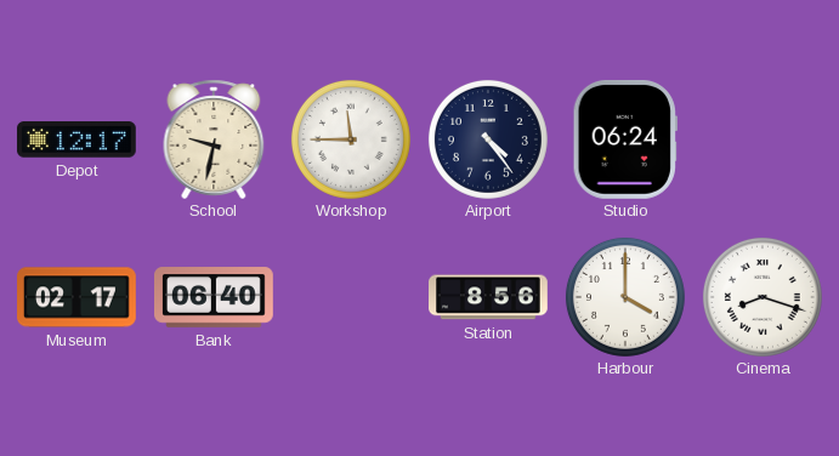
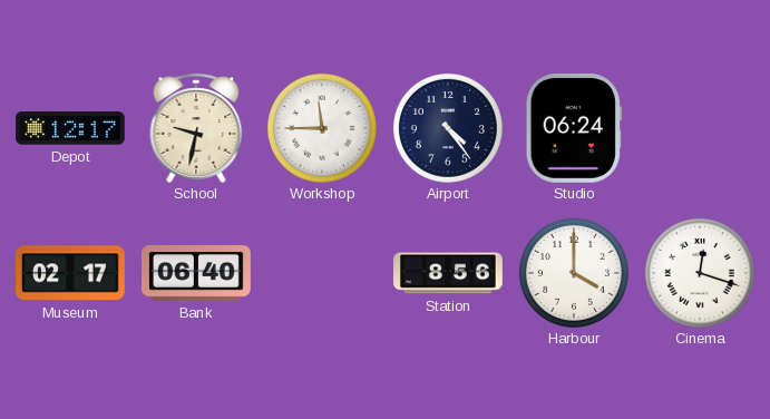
Cinema: 8:18 -> 12:18
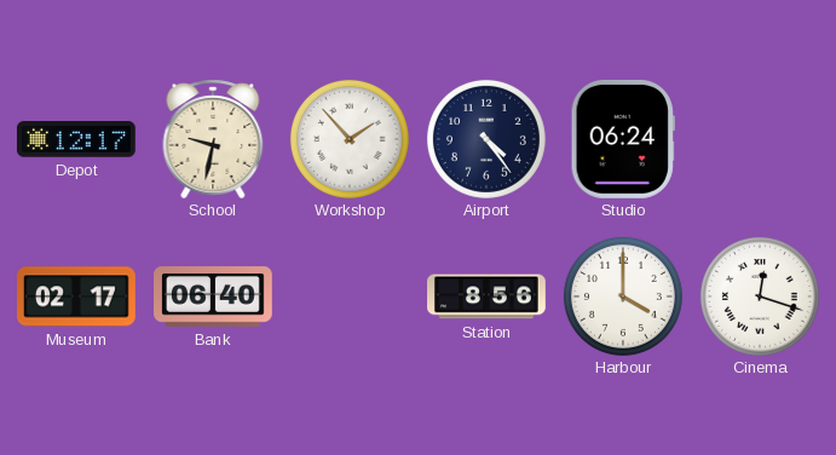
Workshop: 11:45 -> 1:53
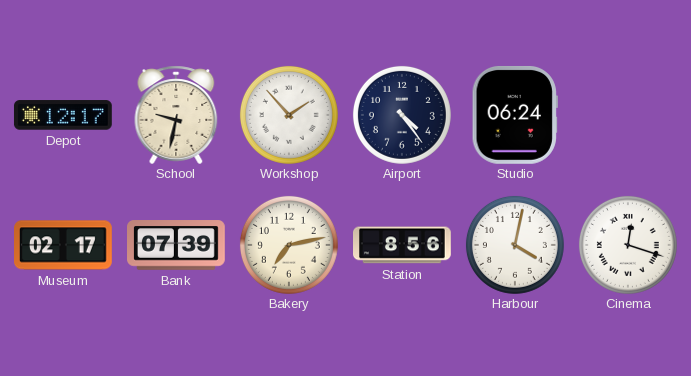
Bank: 06:40 -> 07:39
Bakery: none -> 7:13
Harbour: 4:00 -> 4:02
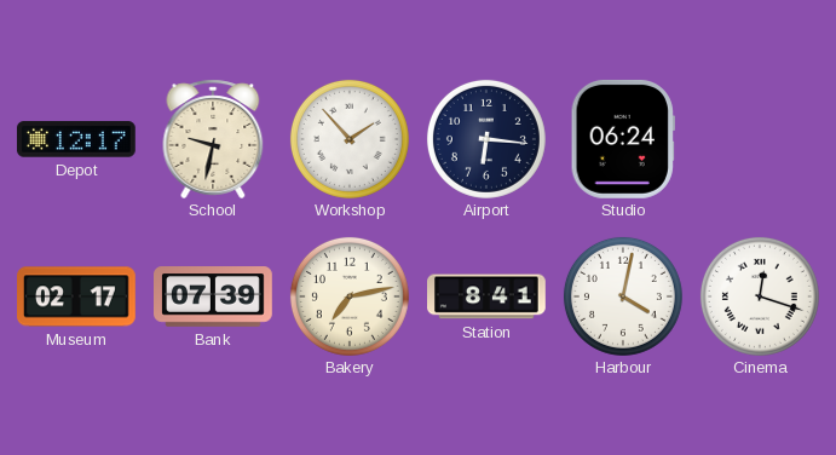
Airport: 4:24 -> 6:16
Station: 8:56 -> 8:41
